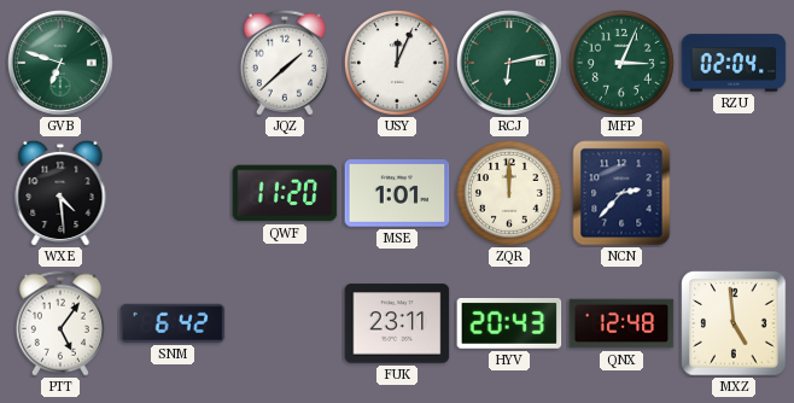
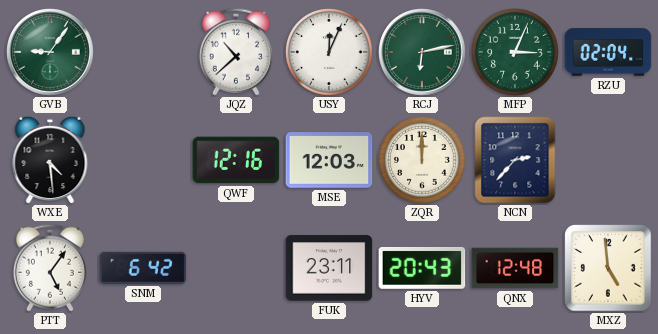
GVB: 6:48 -> 9:06
JQZ: 1:38 -> 10:38
QWF: 11:20 -> 12:16
MSE: 1:01 -> 12:03
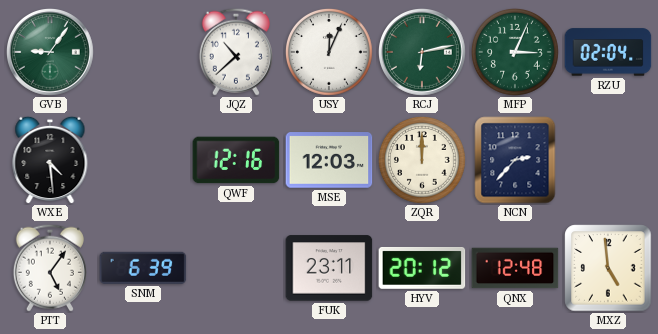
SNM: 6:42 -> 6:39
HYV: 20:43 -> 20:12
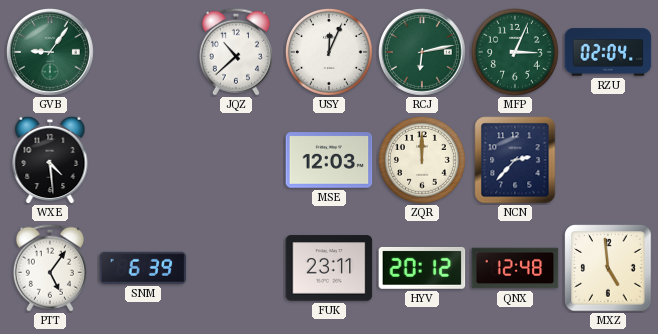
QWF: 12:16 -> none
